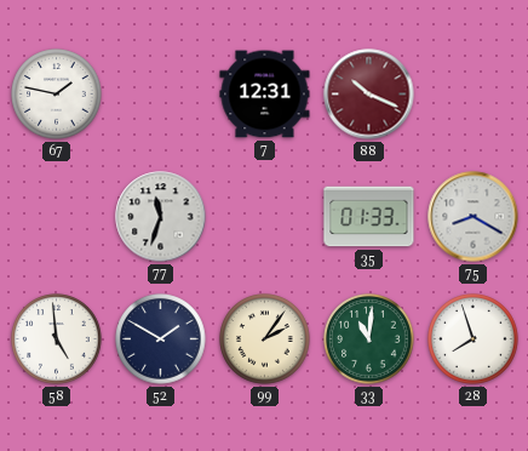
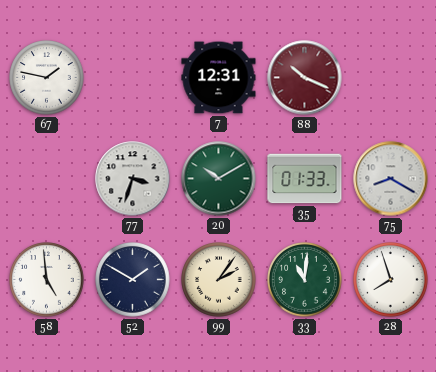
77: 11:33 -> 3:33
20: none -> 10:10
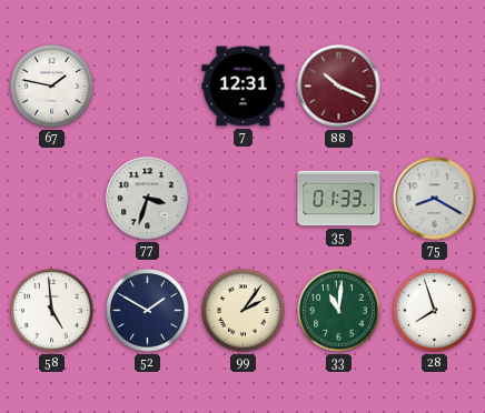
20: 10:10 -> none
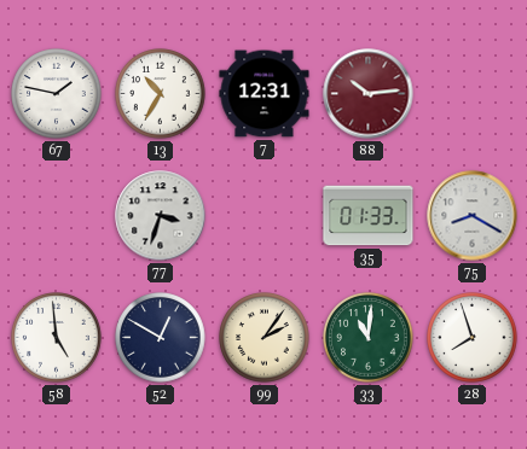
13: none -> 10:35
88: 10:19 -> 10:14
52: 1:50 -> 12:50
